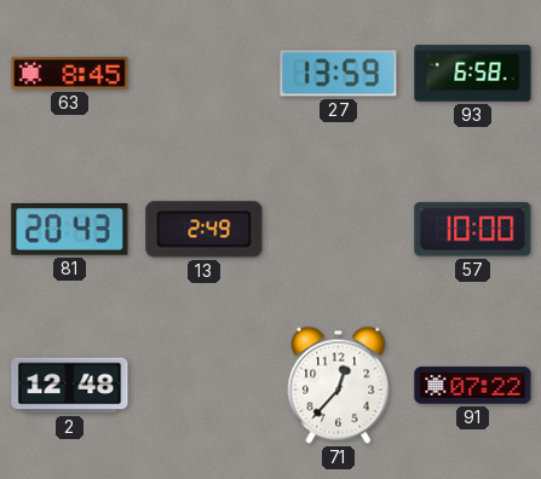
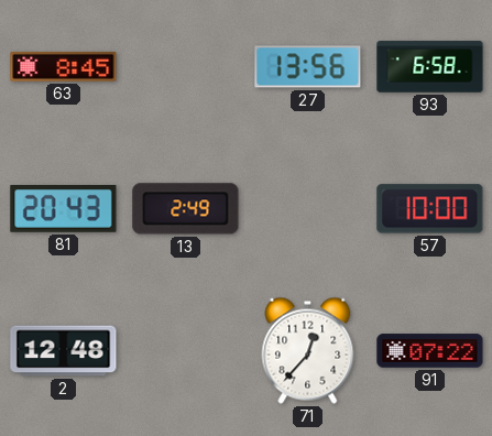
27: 13:59 -> 13:56
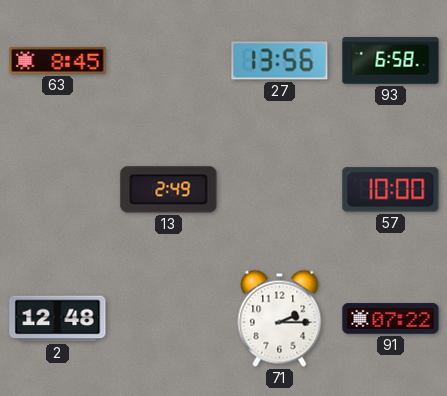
81: 20:43 -> none
71: 12:37 -> 2:15
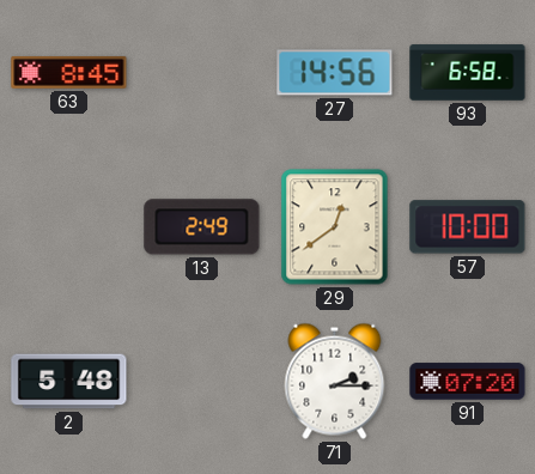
27: 13:56 -> 14:56
29: none -> 12:39
2: 12:48 -> 5:48
91: 07:22 -> 07:20
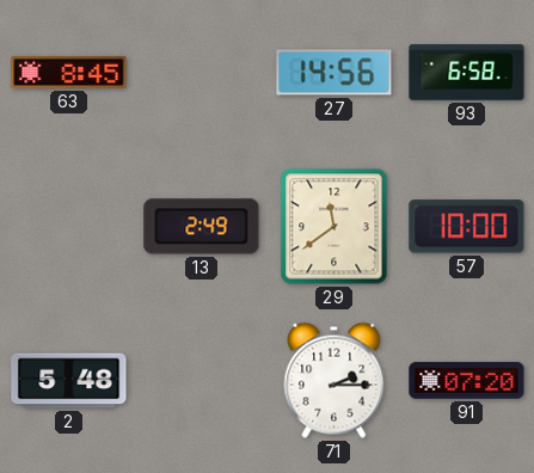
29: 12:39 -> 11:39
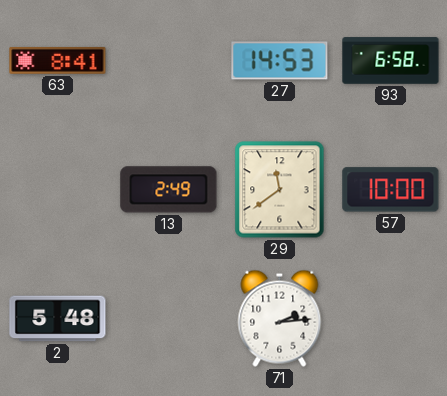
63: 8:45 -> 8:41
27: 14:56 -> 14:53
71: 2:15 -> 2:14
91: 07:20 -> none
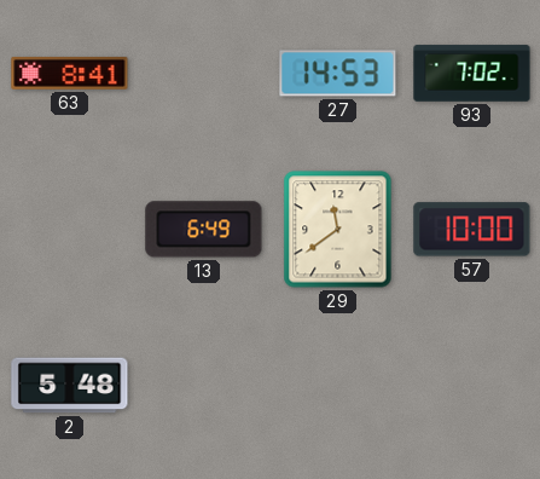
93: 6:58 -> 7:02
13: 2:49 -> 6:49
71: 2:14 -> none
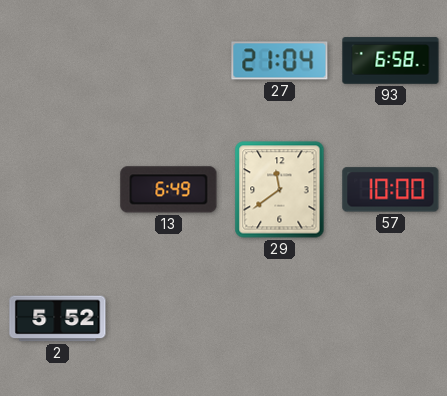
63: 8:41 -> none
27: 14:53 -> 21:04
93: 7:02 -> 6:58
2: 5:48 -> 5:52
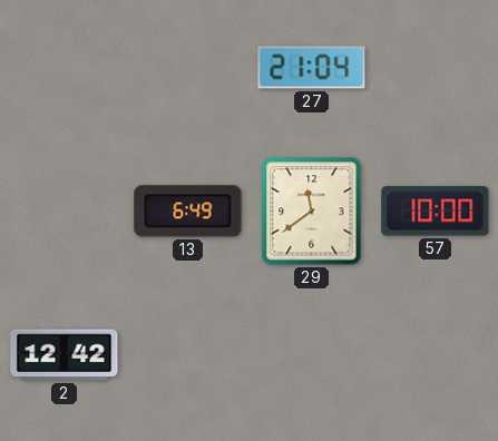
93: 6:58 -> none
2: 5:52 -> 12:42
